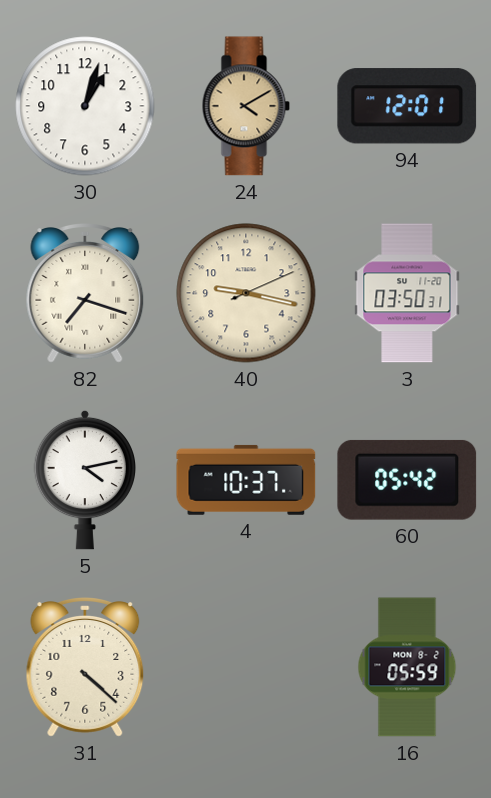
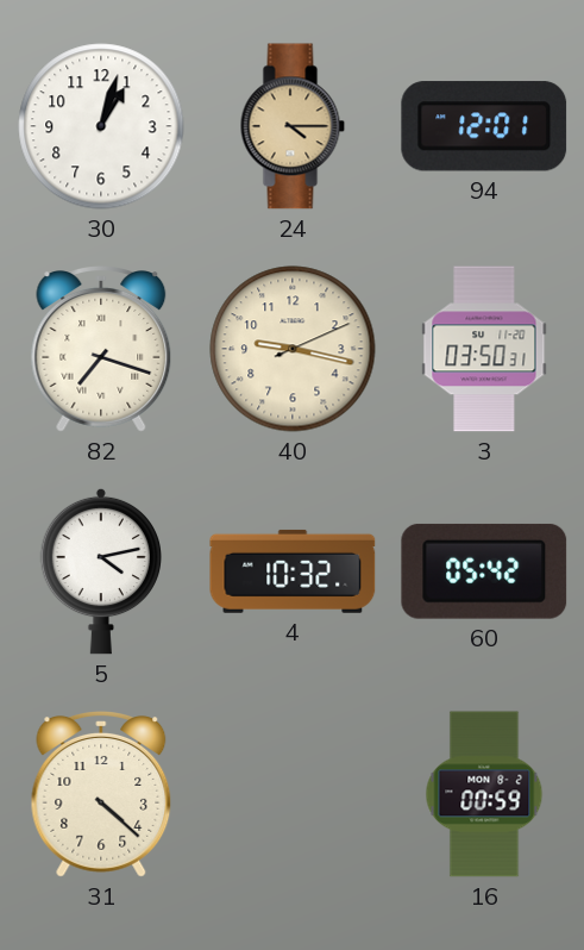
24: 4:10 -> 4:15
4: 10:37 -> 10:32
16: 05:59 -> 00:59
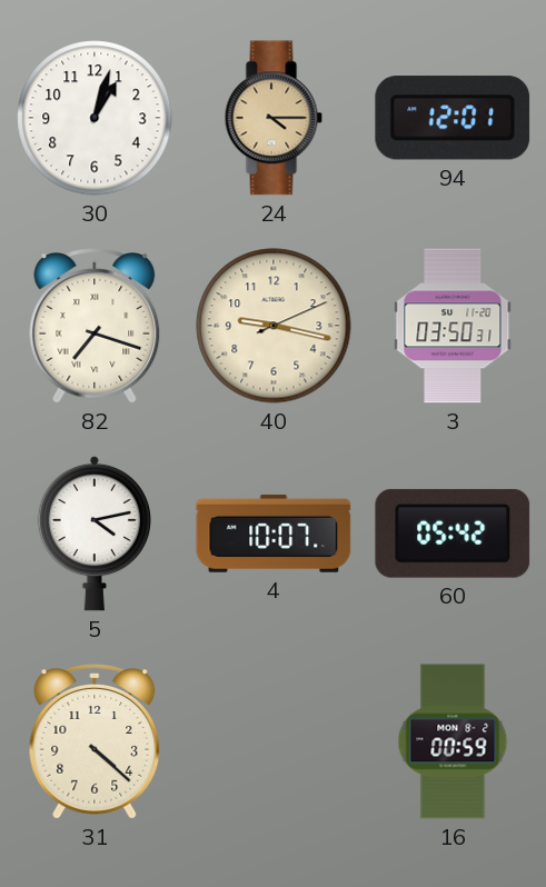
4: 10:32 -> 10:07
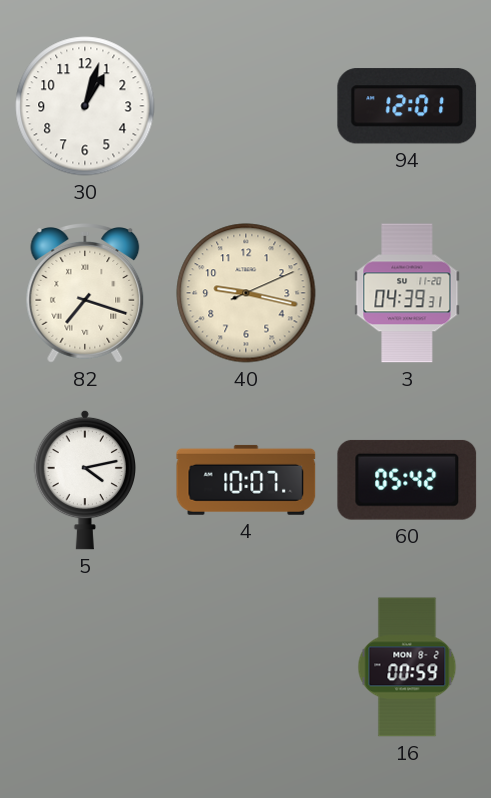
24: 4:15 -> none
3: 03:50 -> 04:39
31: 4:22 -> none
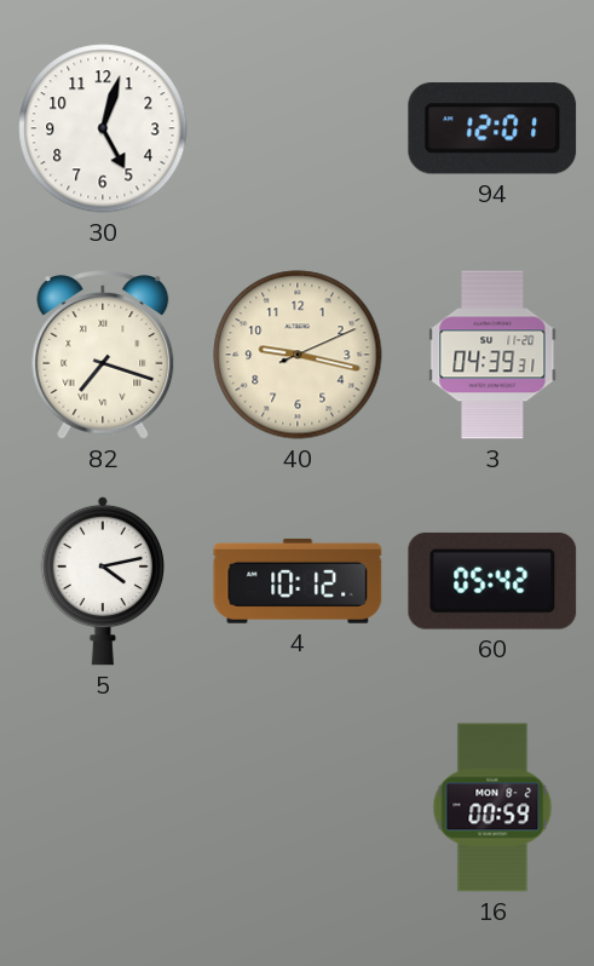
30: 1:03 -> 5:03
4: 10:07 -> 10:12
